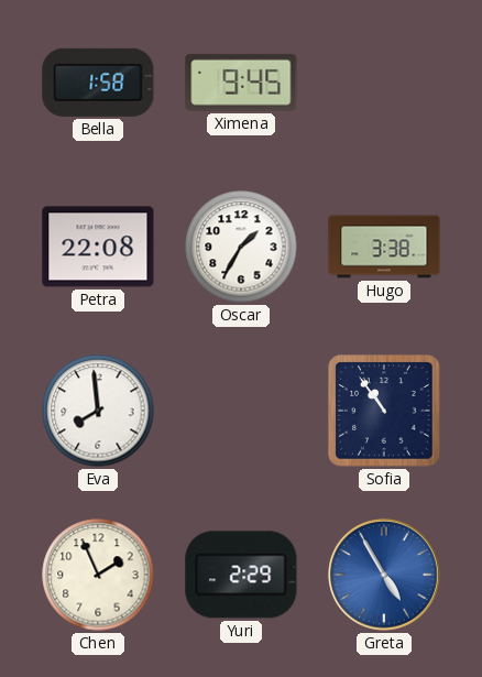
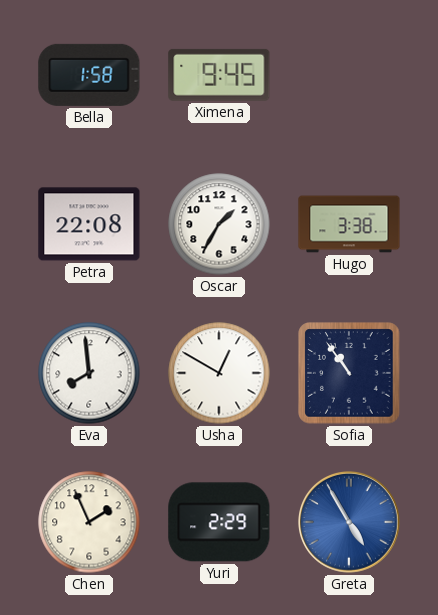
Usha: none -> 12:50
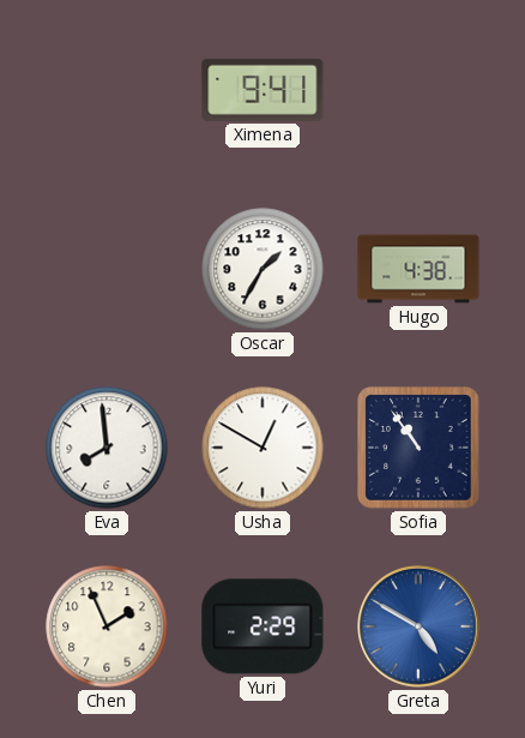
Bella: 1:58 -> none
Ximena: 9:45 -> 9:41
Petra: 22:08 -> none
Hugo: 3:38 -> 4:38
Greta: 4:55 -> 4:50
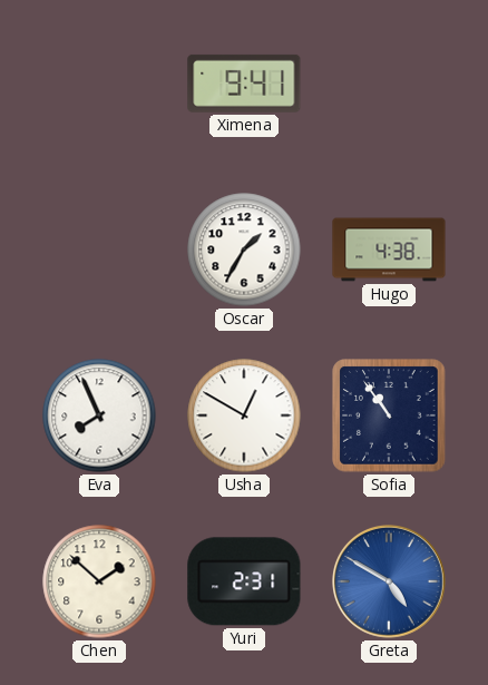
Eva: 7:59 -> 7:56
Chen: 1:56 -> 1:52
Yuri: 2:29 -> 2:31
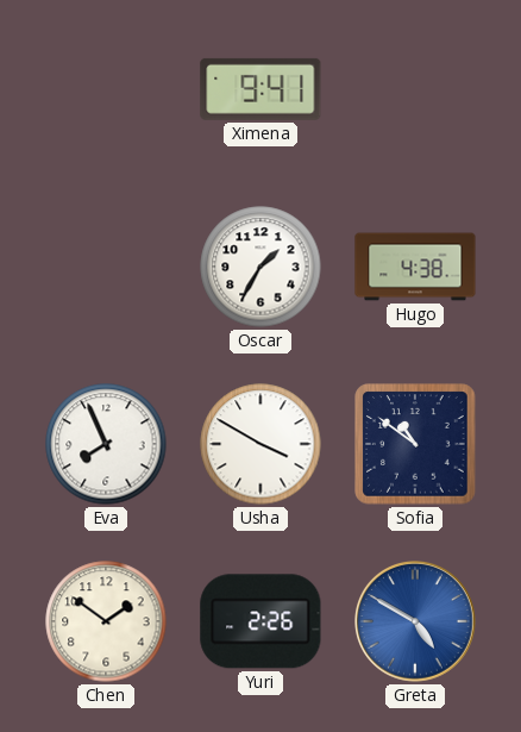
Usha: 12:50 -> 3:50
Sofia: 10:54 -> 10:51
Chen: 1:52 -> 1:51
Yuri: 2:31 -> 2:26
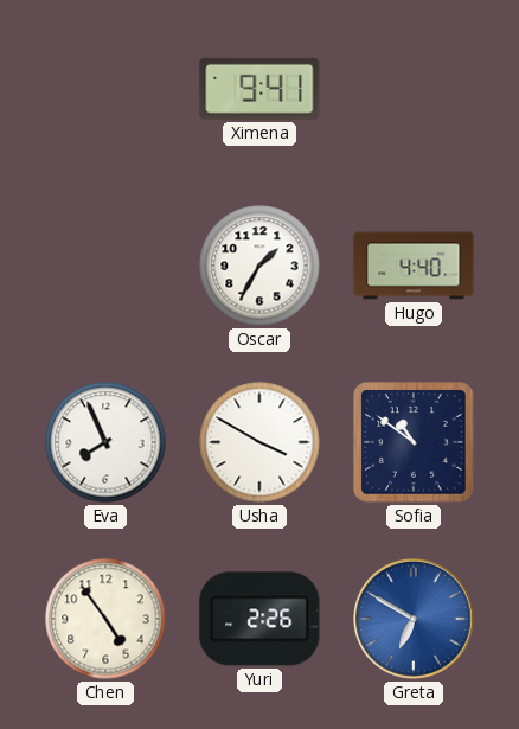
Hugo: 4:38 -> 4:40
Chen: 1:51 -> 4:54
Greta: 4:50 -> 6:50
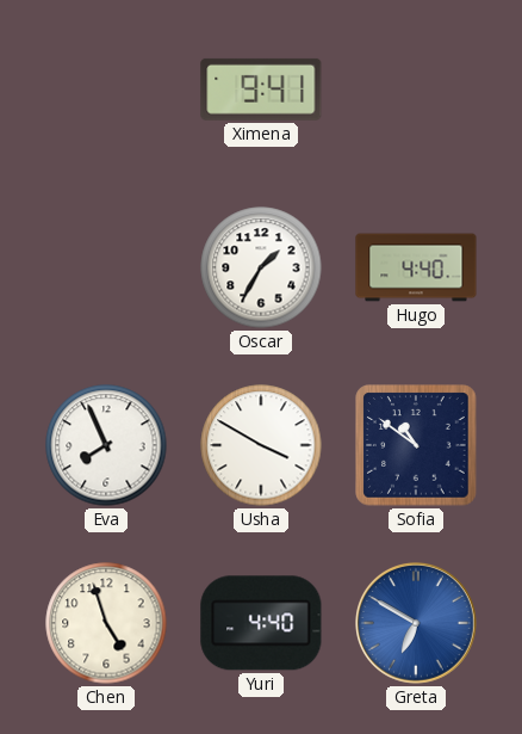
Chen: 4:54 -> 4:57
Yuri: 2:26 -> 4:40
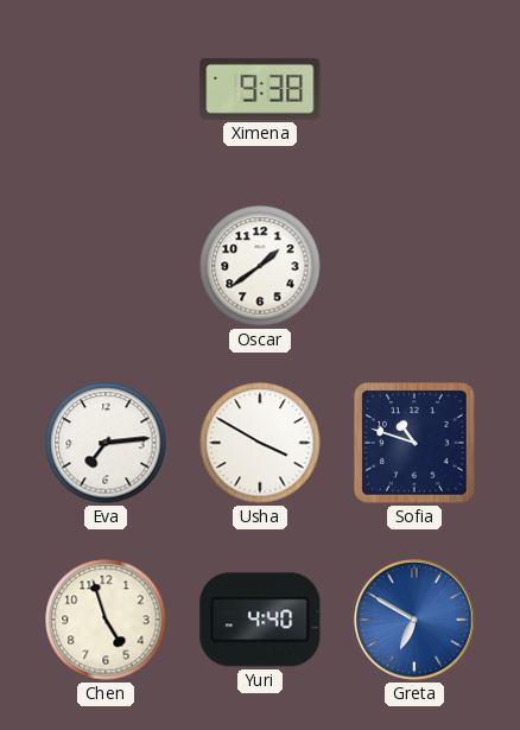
Ximena: 9:41 -> 9:38
Oscar: 1:35 -> 1:39
Hugo: 4:40 -> none
Eva: 7:56 -> 7:14
Sofia: 10:51 -> 10:48
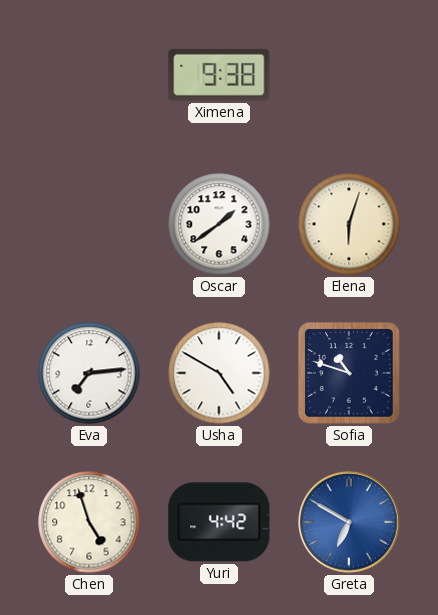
Elena: none -> 6:03
Usha: 3:50 -> 4:50
Yuri: 4:40 -> 4:42
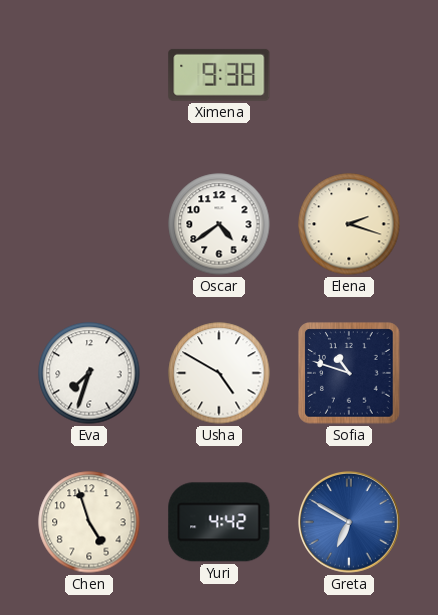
Oscar: 1:39 -> 4:39
Elena: 6:03 -> 2:18
Eva: 7:14 -> 7:33
